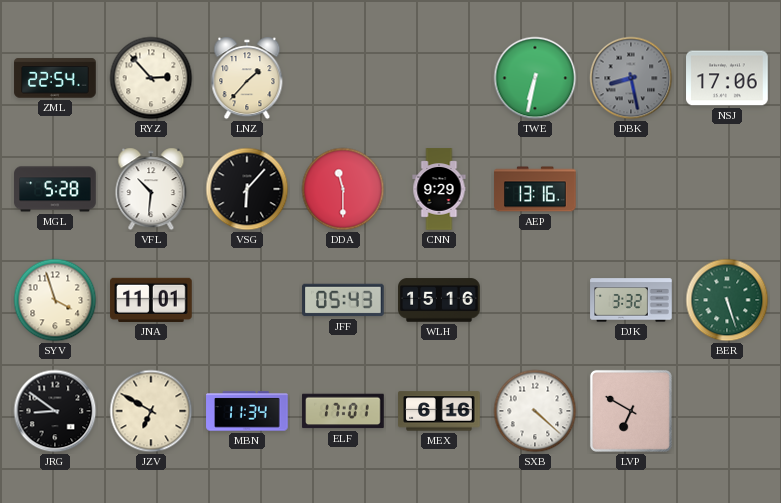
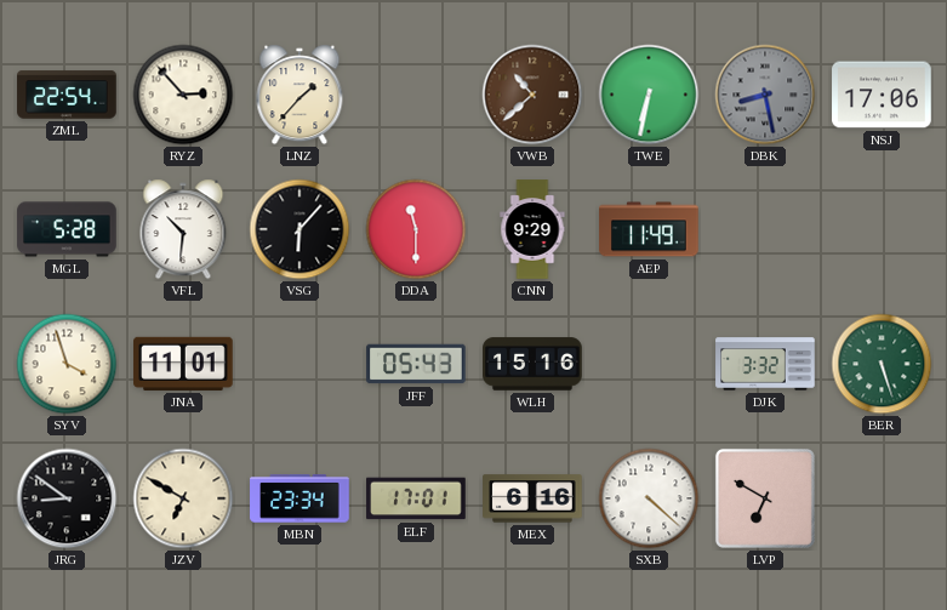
VWB: none -> 10:38
AEP: 13:16 -> 11:49
MBN: 11:34 -> 23:34
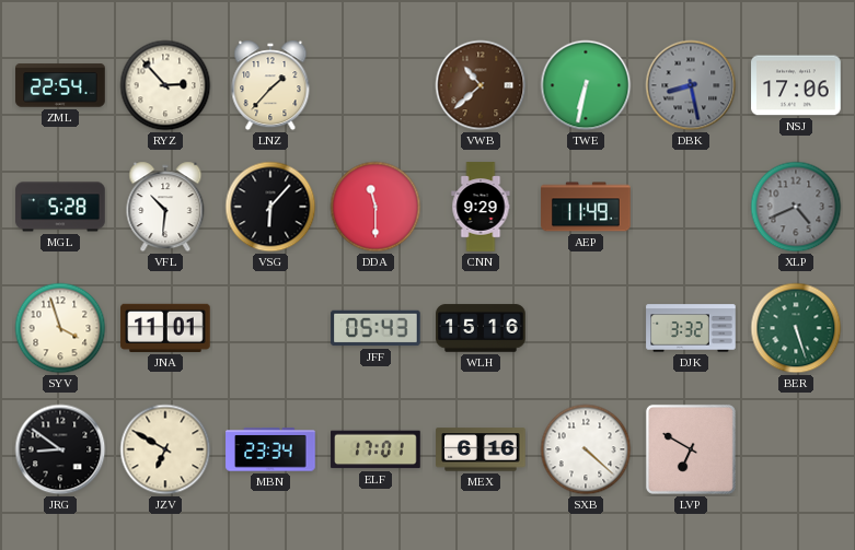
XLP: none -> 4:41
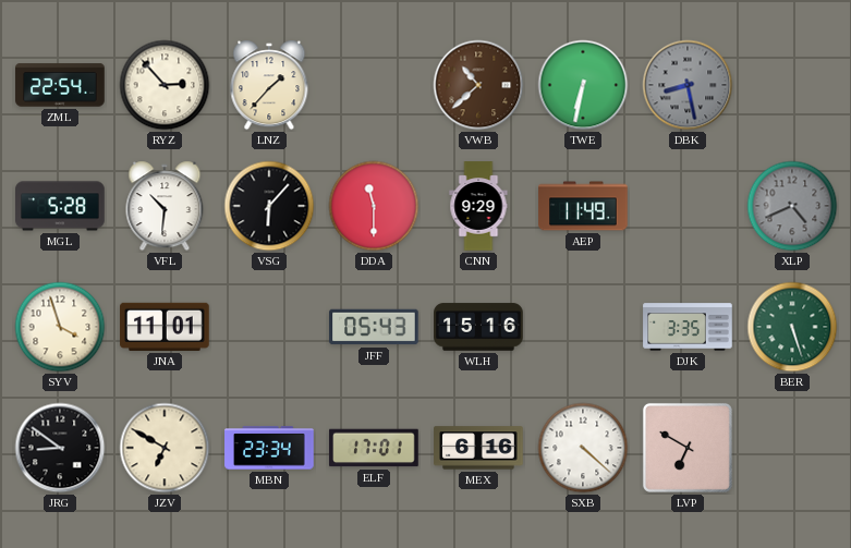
NSJ: 17:06 -> none
DJK: 3:32 -> 3:35
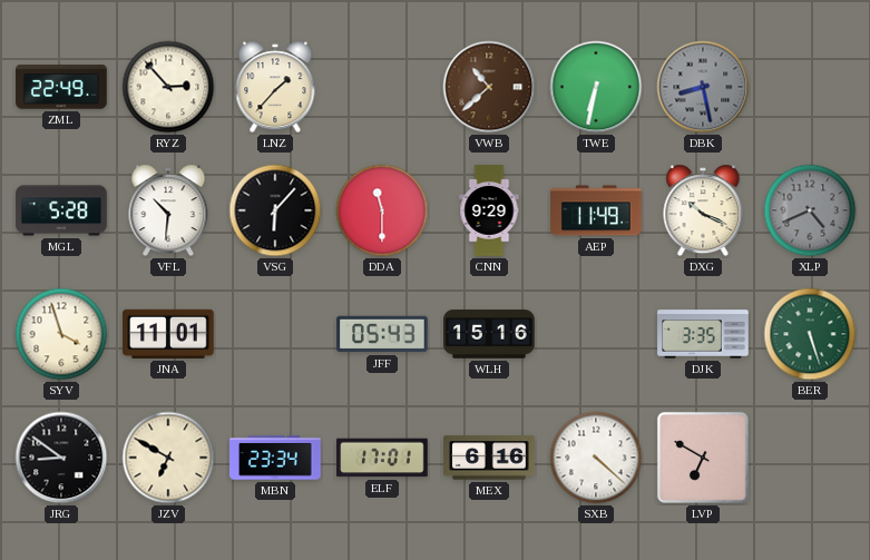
ZML: 22:54 -> 22:49
DXG: none -> 10:19
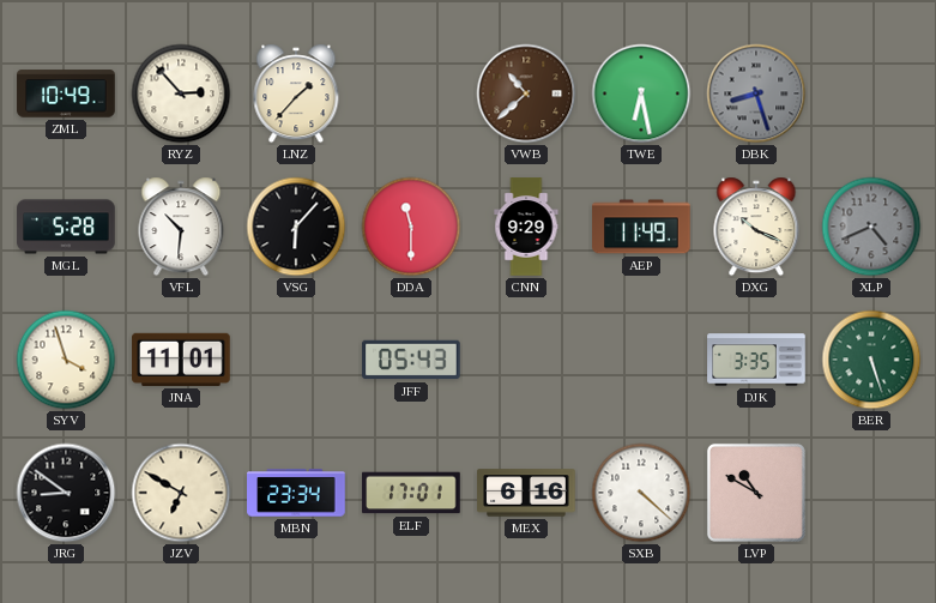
ZML: 22:49 -> 10:49
TWE: 6:32 -> 6:28
DBK: 8:28 -> 8:27
WLH: 15:16 -> none
LVP: 6:50 -> 10:50
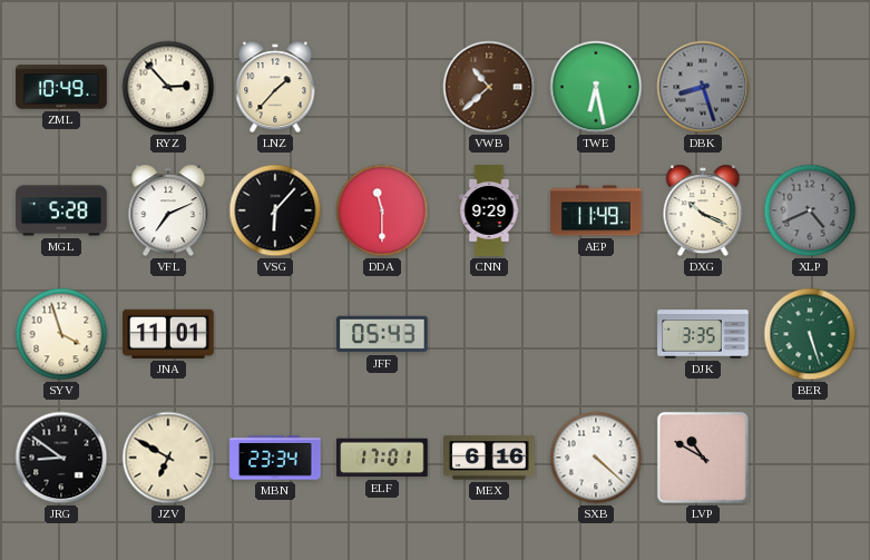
VFL: 10:31 -> 7:11
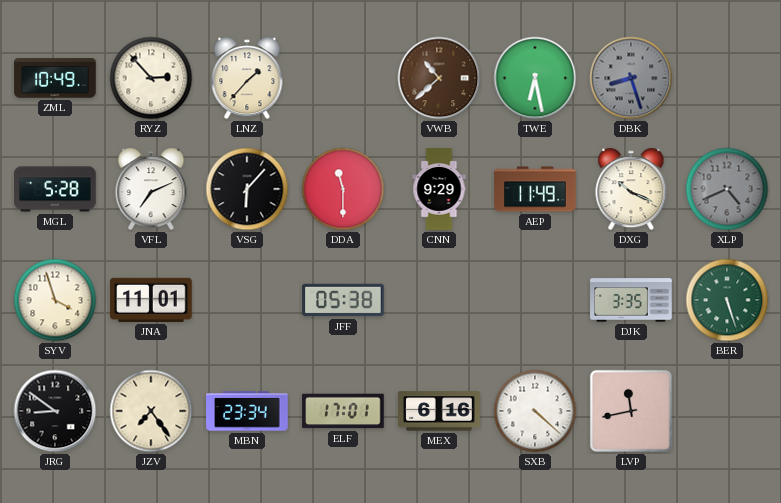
JFF: 05:43 -> 05:38
JZV: 6:50 -> 7:24
LVP: 10:50 -> 11:43
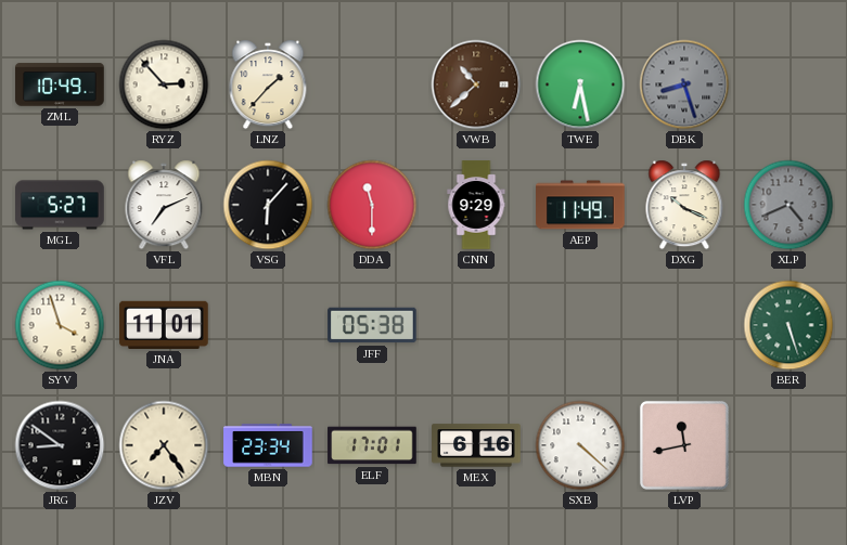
MGL: 5:28 -> 5:27
DJK: 3:35 -> none
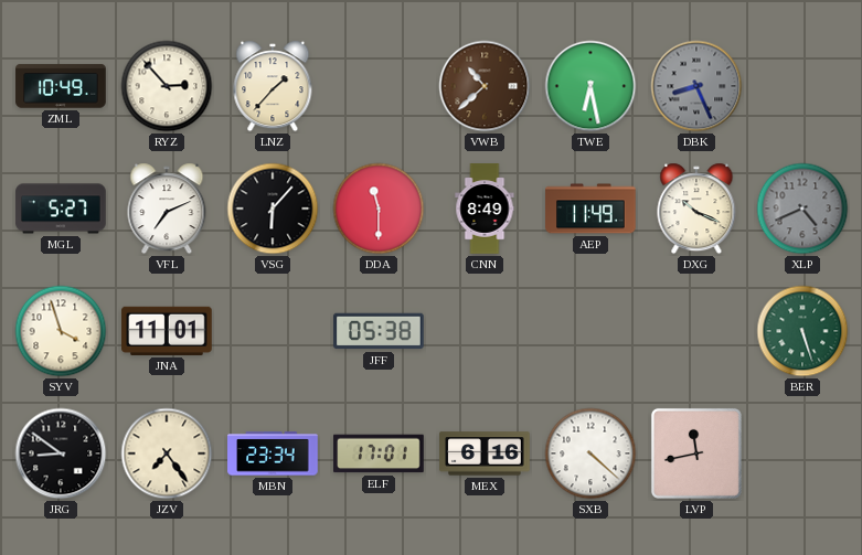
DBK: 8:27 -> 8:26
CNN: 9:29 -> 8:49
